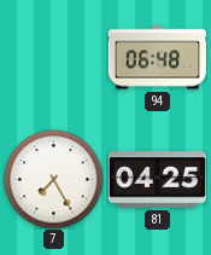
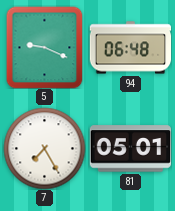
5: none -> 9:19
81: 04:25 -> 05:01
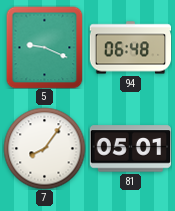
7: 7:25 -> 8:06
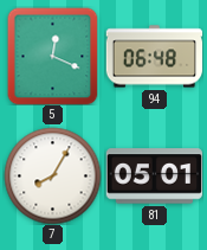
5: 9:19 -> 12:19
7: 8:06 -> 8:05
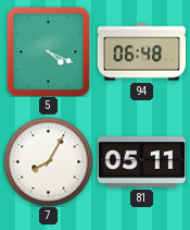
5: 12:19 -> 4:19
81: 05:01 -> 05:11
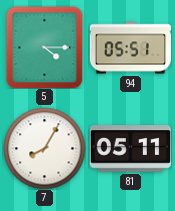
5: 4:19 -> 4:15
94: 06:48 -> 05:51
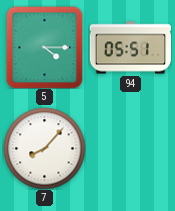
7: 8:05 -> 8:07
81: 05:11 -> none
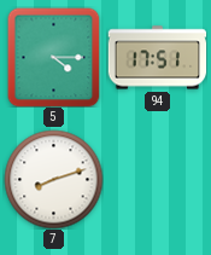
94: 05:51 -> 17:51
7: 8:07 -> 8:12
